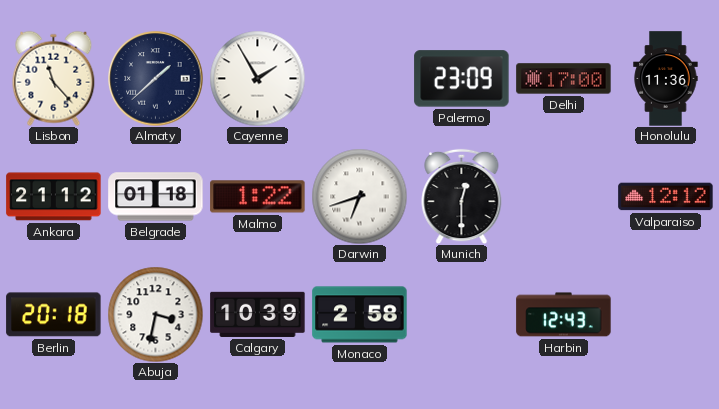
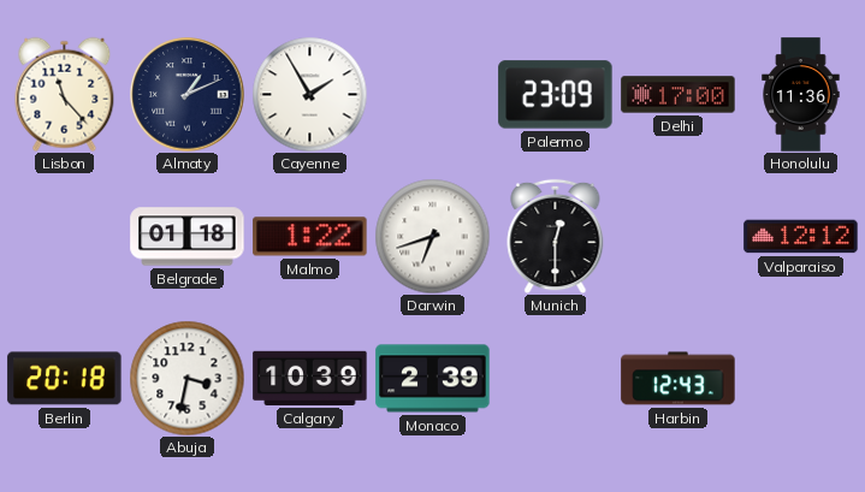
Almaty: 1:38 -> 1:11
Ankara: 21:12 -> none
Monaco: 2:58 -> 2:39
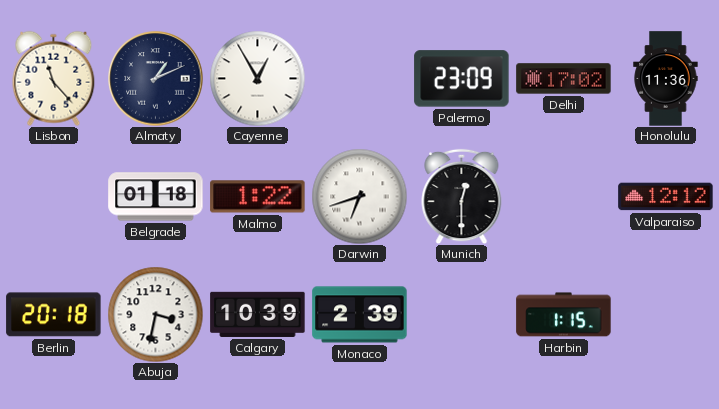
Cayenne: 1:55 -> 12:55
Delhi: 17:00 -> 17:02
Harbin: 12:43 -> 1:15
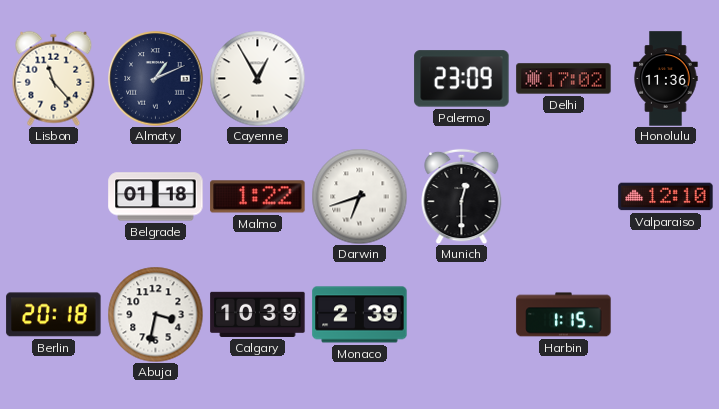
Valparaiso: 12:12 -> 12:10
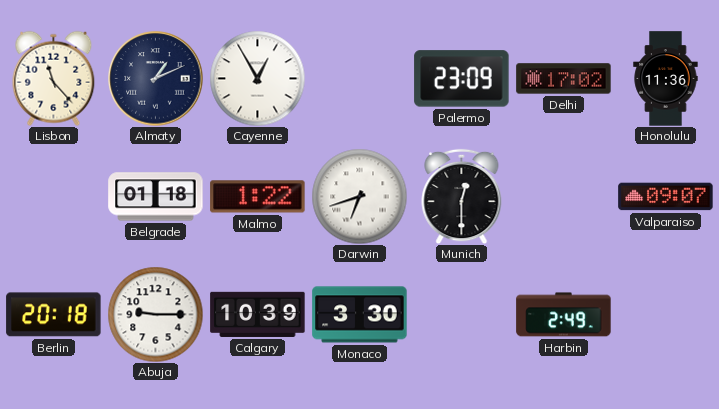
Valparaiso: 12:10 -> 09:07
Abuja: 3:32 -> 9:15
Monaco: 2:39 -> 3:30
Harbin: 1:15 -> 2:49
